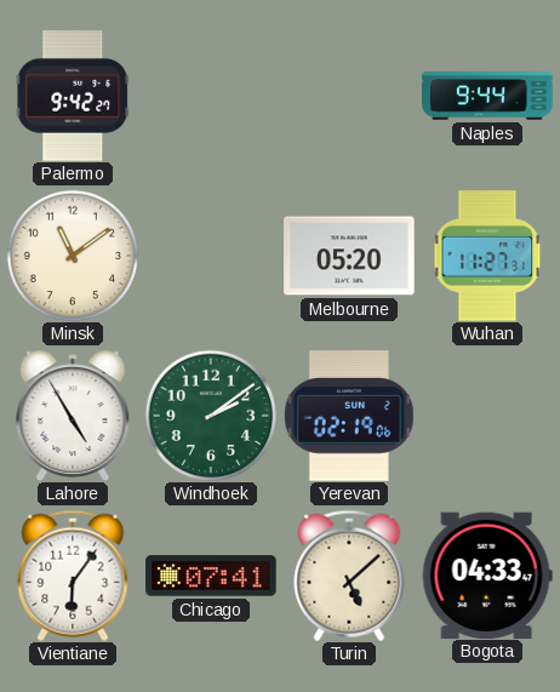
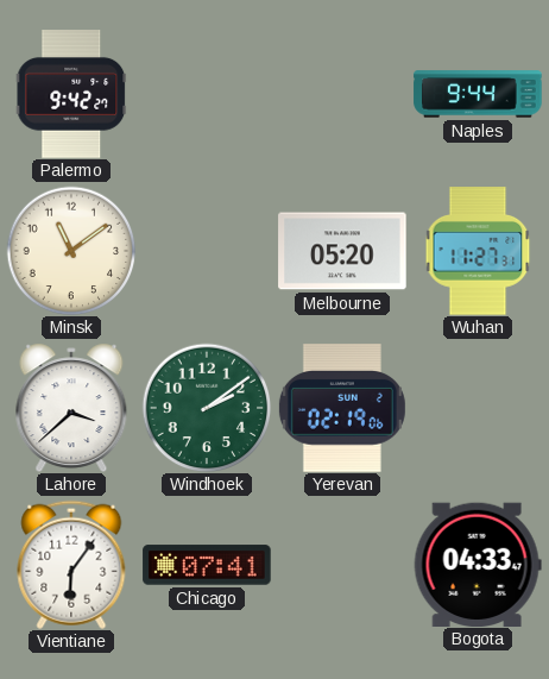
Lahore: 4:55 -> 3:38
Turin: 5:08 -> none
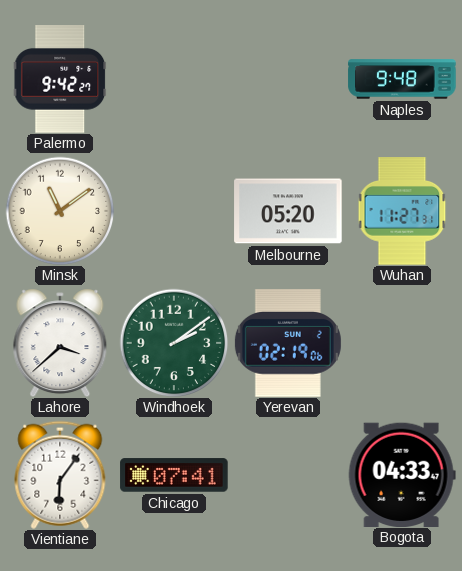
Naples: 9:44 -> 9:48
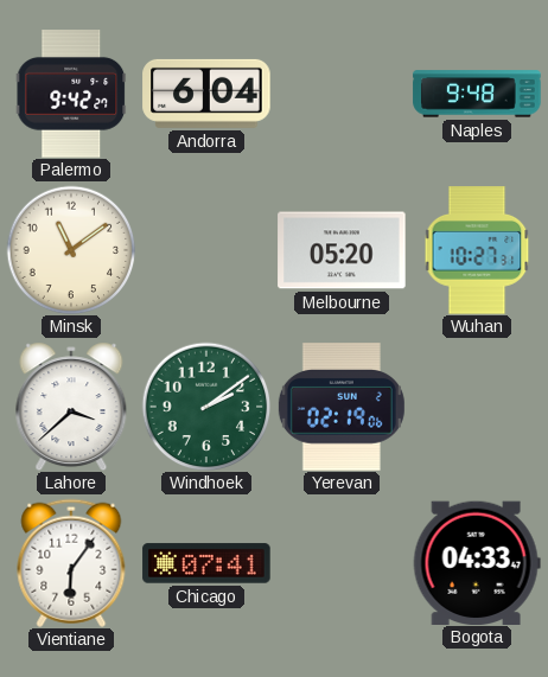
Andorra: none -> 6:04
Wuhan: 11:27 -> 10:27
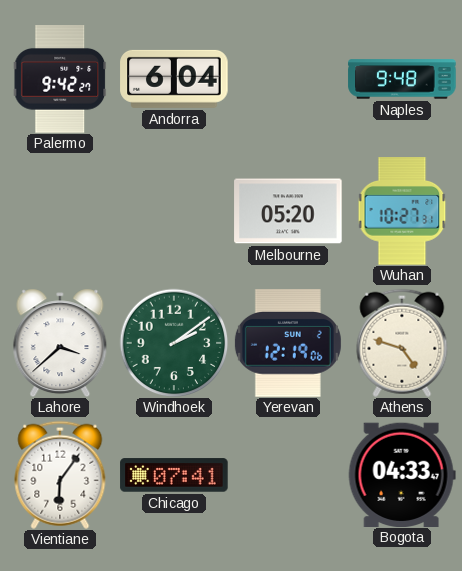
Minsk: 11:09 -> none
Yerevan: 02:19 -> 12:19
Athens: none -> 4:48
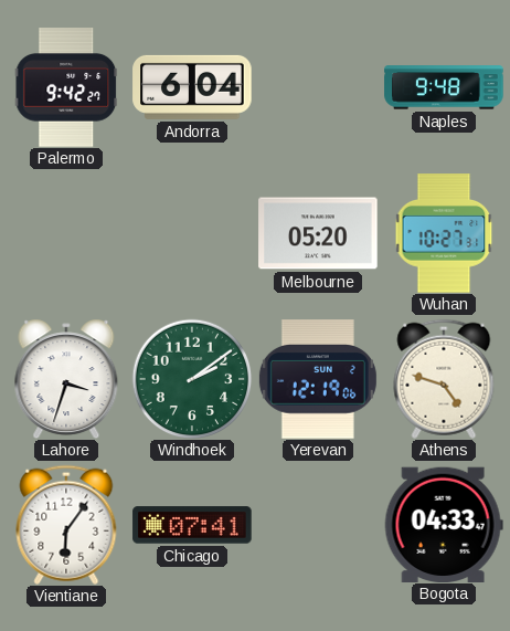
Lahore: 3:38 -> 3:33
